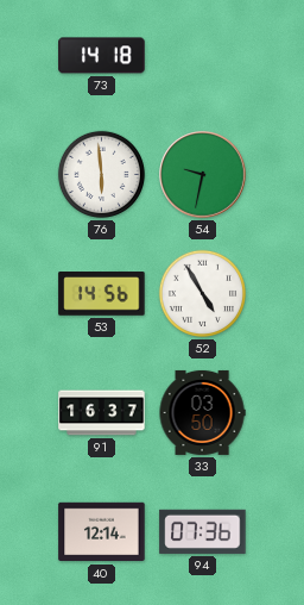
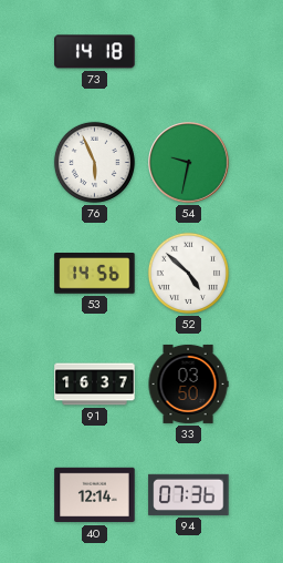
76: 5:59 -> 5:56
52: 4:55 -> 4:52
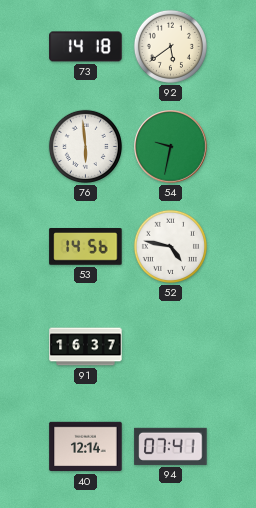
92: none -> 5:39
76: 5:56 -> 5:59
52: 4:52 -> 4:47
33: 03:50 -> none
94: 07:36 -> 07:41
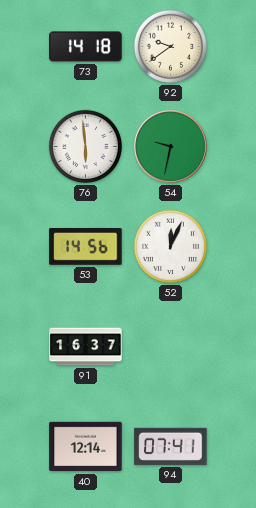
92: 5:39 -> 9:39
52: 4:47 -> 12:04
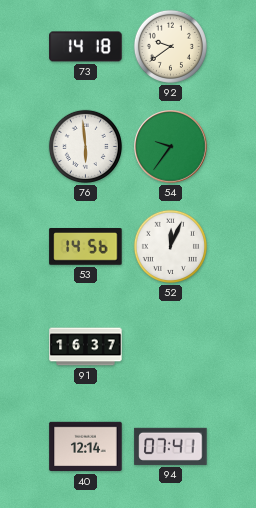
54: 9:32 -> 9:36
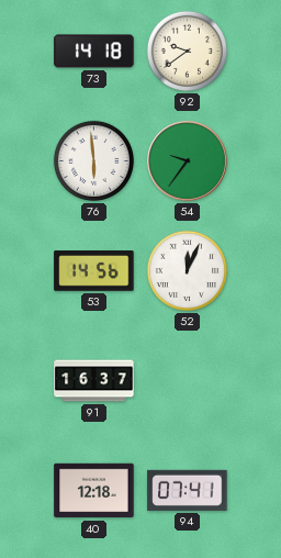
40: 12:14 -> 12:18
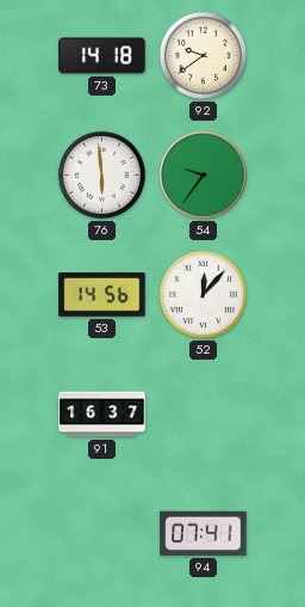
52: 12:04 -> 12:07
40: 12:18 -> none
